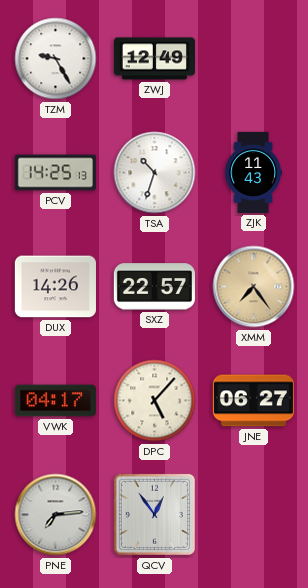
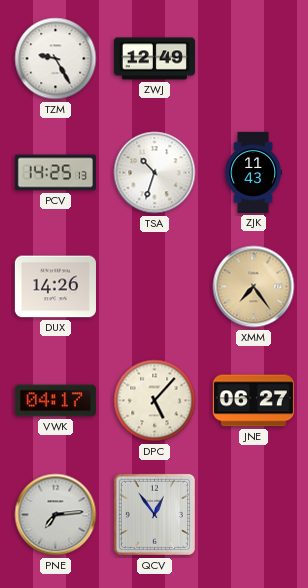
SXZ: 22:57 -> none
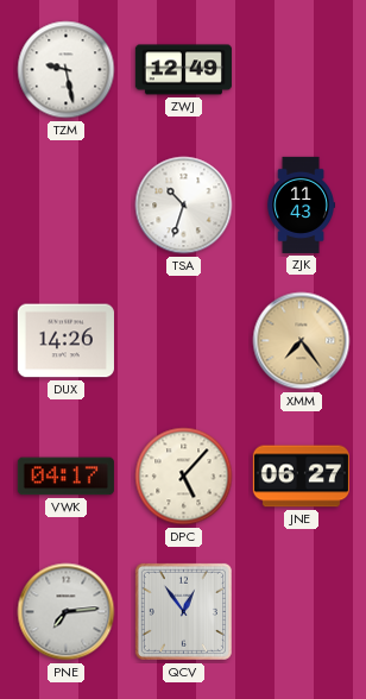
TZM: 9:25 -> 9:28
PCV: 14:25 -> none
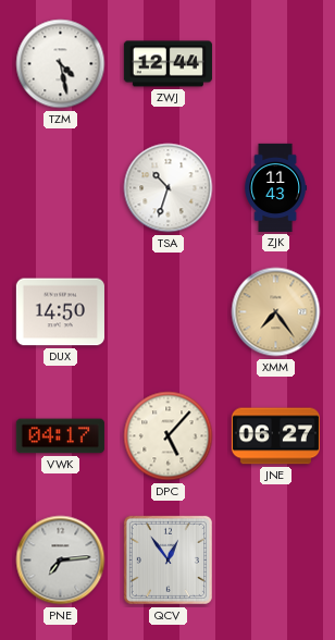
TZM: 9:28 -> 4:28
ZWJ: 12:49 -> 12:44
DUX: 14:26 -> 14:50
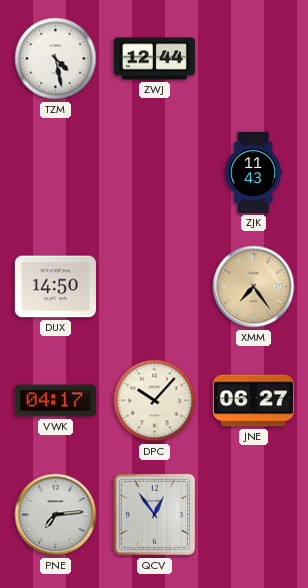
TSA: 10:33 -> none
DPC: 5:07 -> 10:07
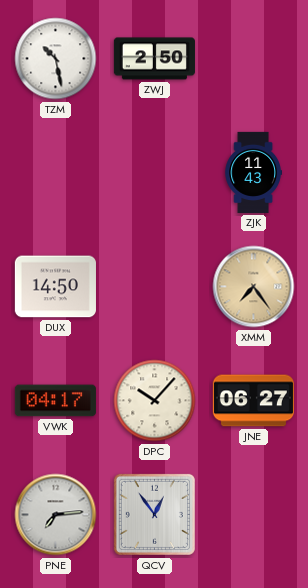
TZM: 4:28 -> 10:28
ZWJ: 12:44 -> 2:50
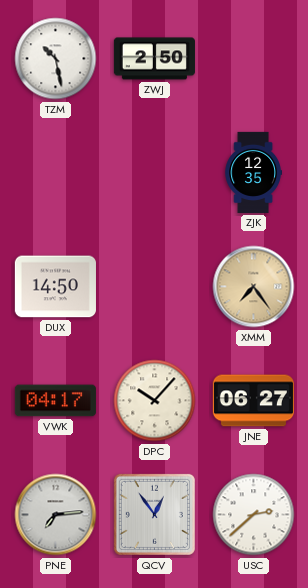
ZJK: 11:43 -> 12:35
USC: none -> 2:38
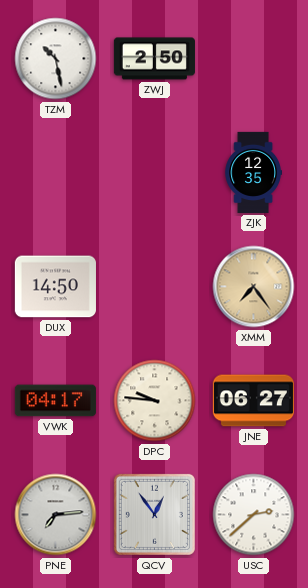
DPC: 10:07 -> 9:46
